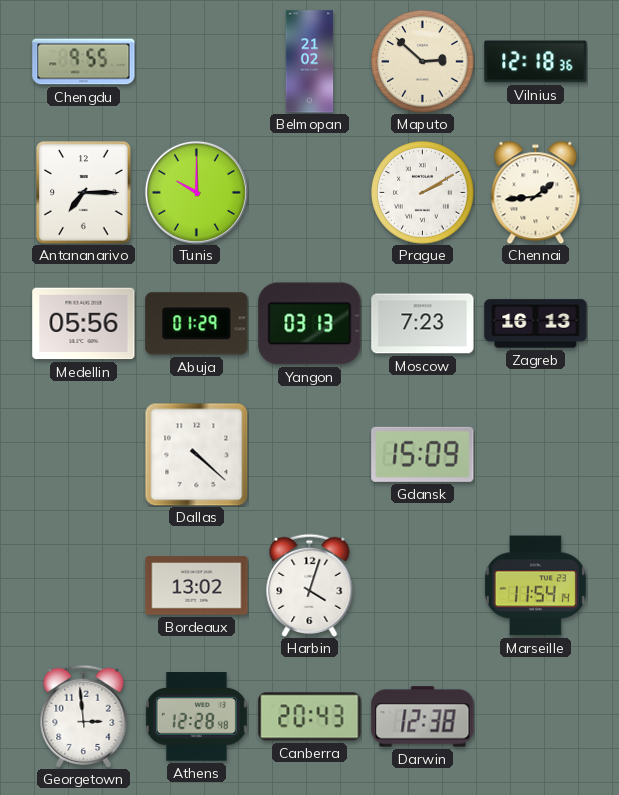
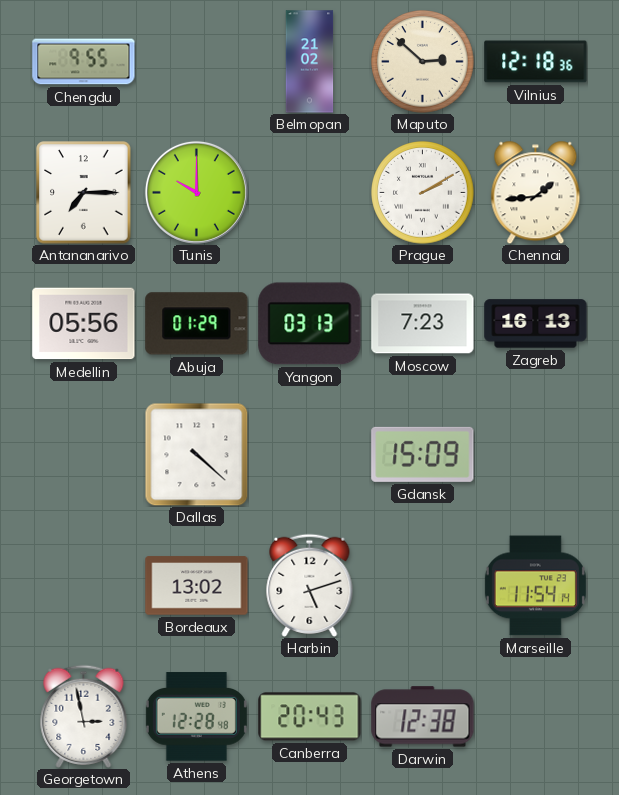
Harbin: 4:03 -> 5:12
Georgetown: 2:59 -> 2:58
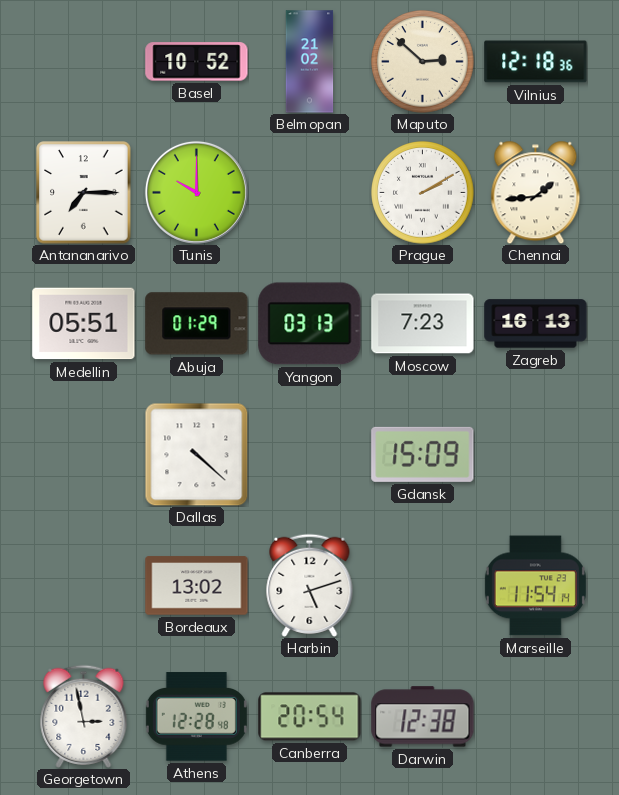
Chengdu: 9:55 -> none
Basel: none -> 10:52
Medellin: 05:56 -> 05:51
Canberra: 20:43 -> 20:54
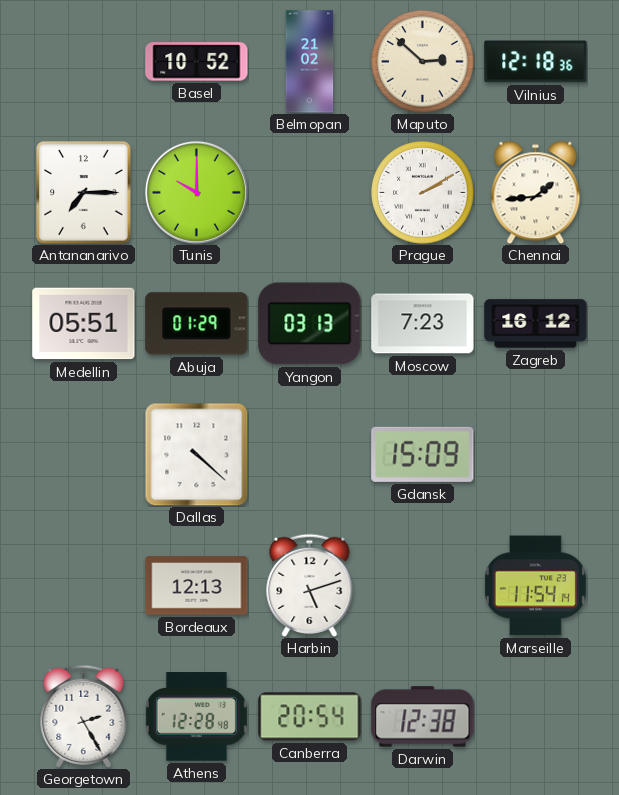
Zagreb: 16:13 -> 16:12
Bordeaux: 13:02 -> 12:13
Georgetown: 2:58 -> 2:25
